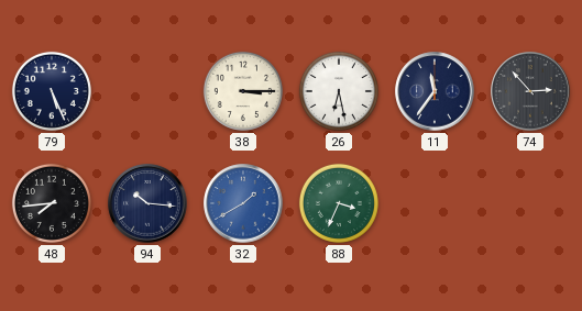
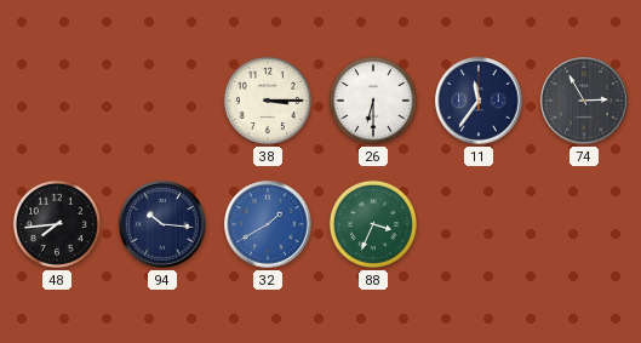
79: 5:26 -> none
26: 6:28 -> 6:30
74: 2:53 -> 2:55
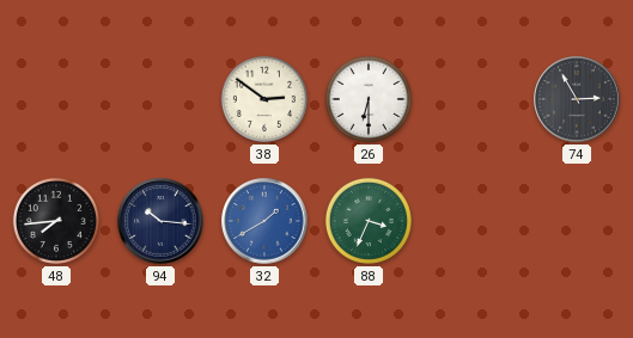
38: 3:15 -> 2:51
11: 11:36 -> none
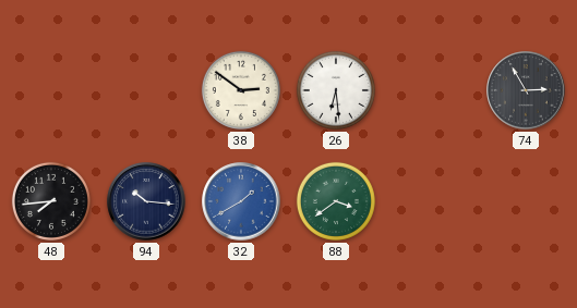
26: 6:30 -> 6:29
88: 3:34 -> 3:39
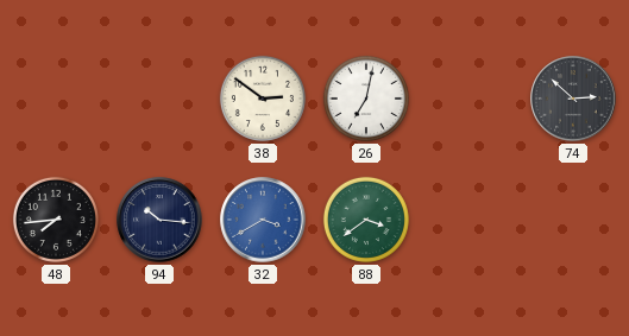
26: 6:29 -> 7:02
74: 2:55 -> 2:52
32: 1:40 -> 3:40
